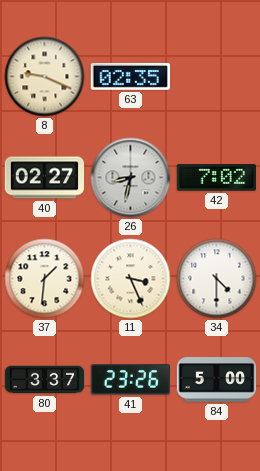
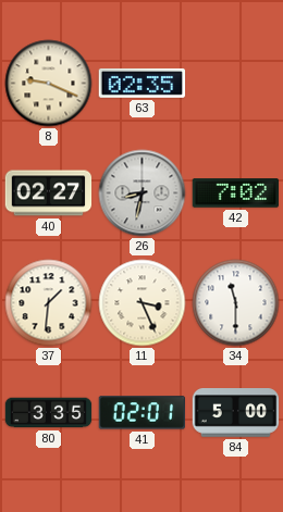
34: 4:30 -> 11:30
80: 3:37 -> 3:35
41: 23:26 -> 02:01
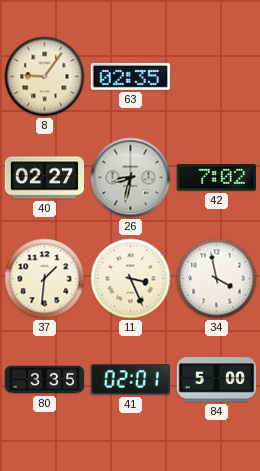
8: 9:19 -> 9:06
34: 11:30 -> 3:58
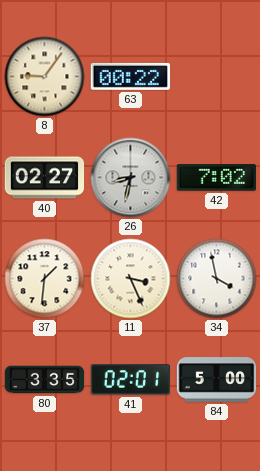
63: 02:35 -> 00:22
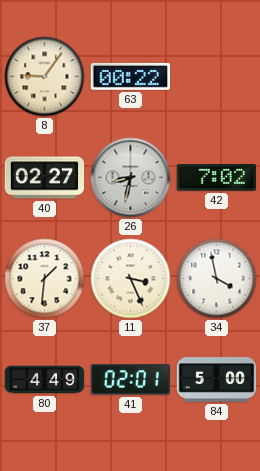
80: 3:35 -> 4:49
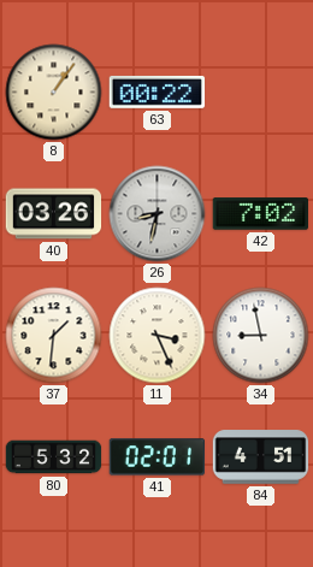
8: 9:06 -> 1:06
40: 02:27 -> 03:26
34: 3:58 -> 8:58
80: 4:49 -> 5:32
84: 5:00 -> 4:51
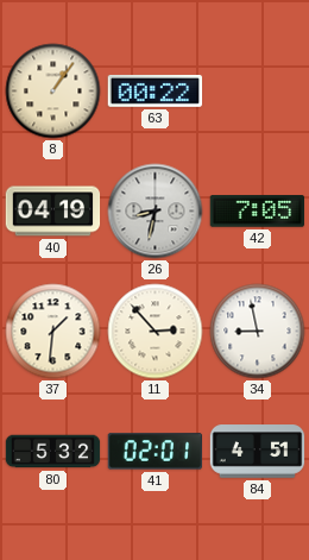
40: 03:26 -> 04:19
42: 7:02 -> 7:05
11: 3:26 -> 2:53
